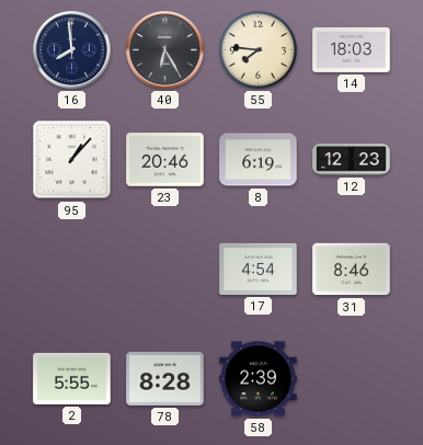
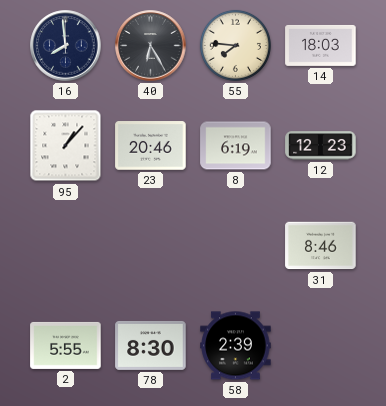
17: 4:54 -> none
78: 8:28 -> 8:30
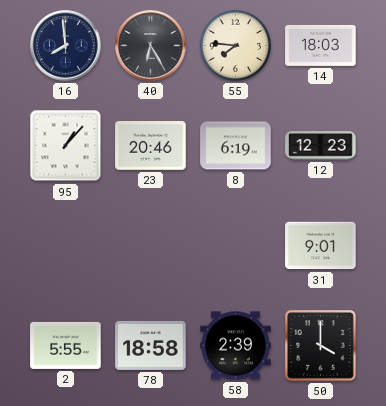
31: 8:46 -> 9:01
78: 8:30 -> 18:58
50: none -> 4:00
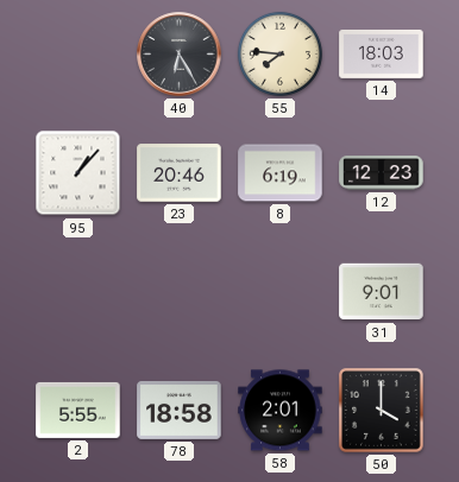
16: 7:59 -> none
58: 2:39 -> 2:01
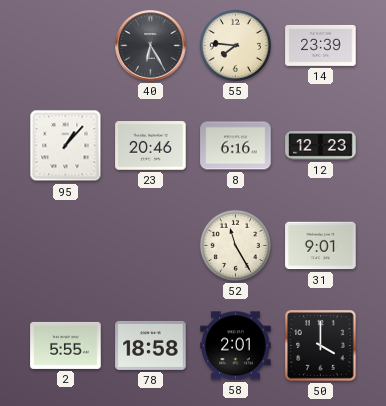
14: 18:03 -> 23:39
8: 6:19 -> 6:16
52: none -> 11:25
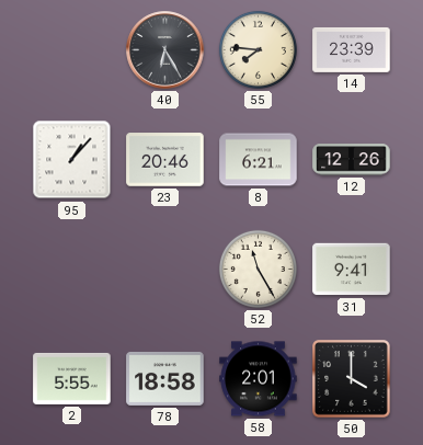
8: 6:16 -> 6:21
12: 12:23 -> 12:26
31: 9:01 -> 9:41
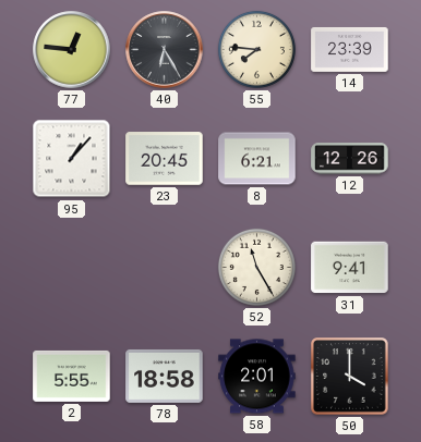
77: none -> 12:46
23: 20:46 -> 20:45
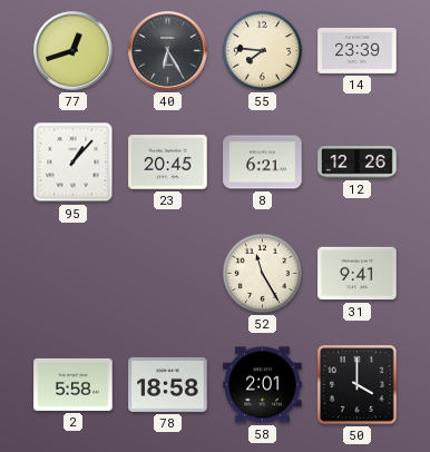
77: 12:46 -> 12:42
2: 5:55 -> 5:58
